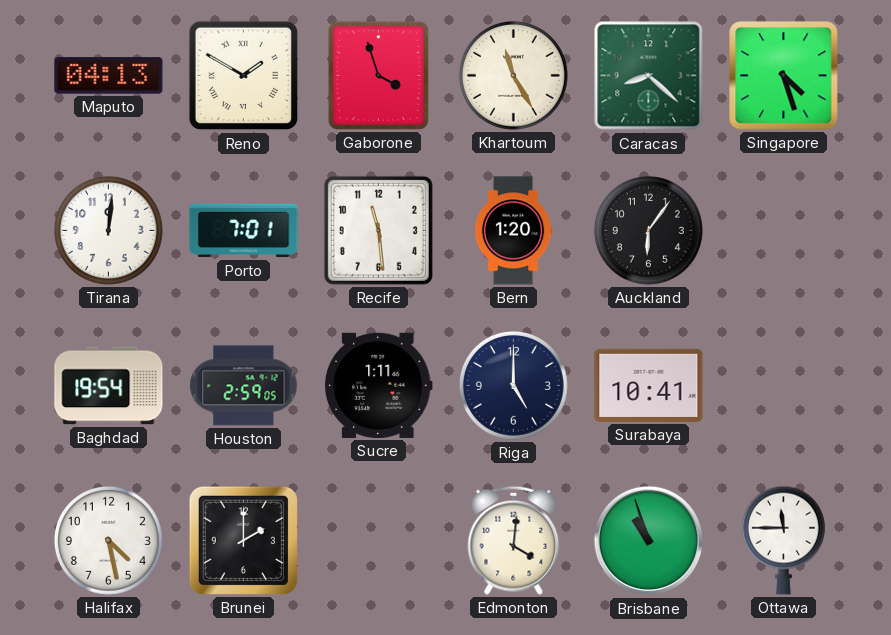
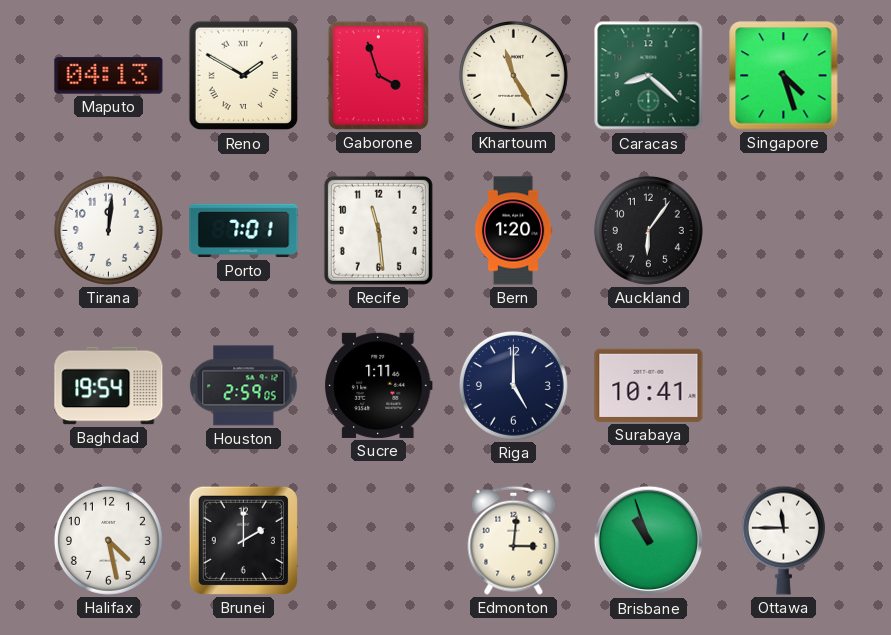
Edmonton: 4:01 -> 3:01
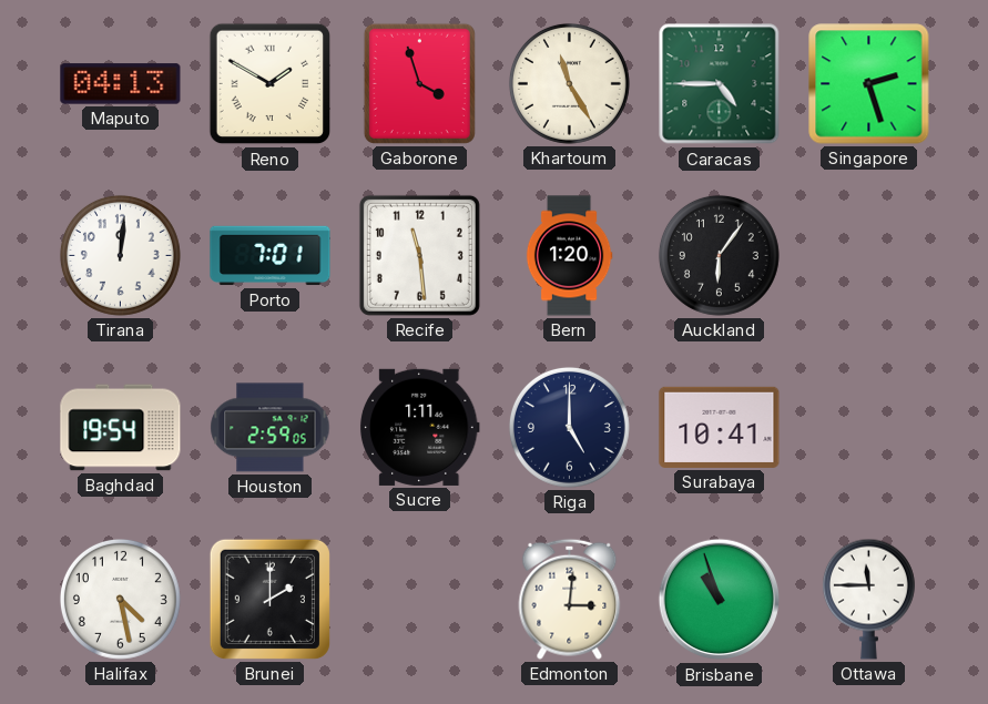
Caracas: 8:22 -> 4:45
Singapore: 4:27 -> 2:27
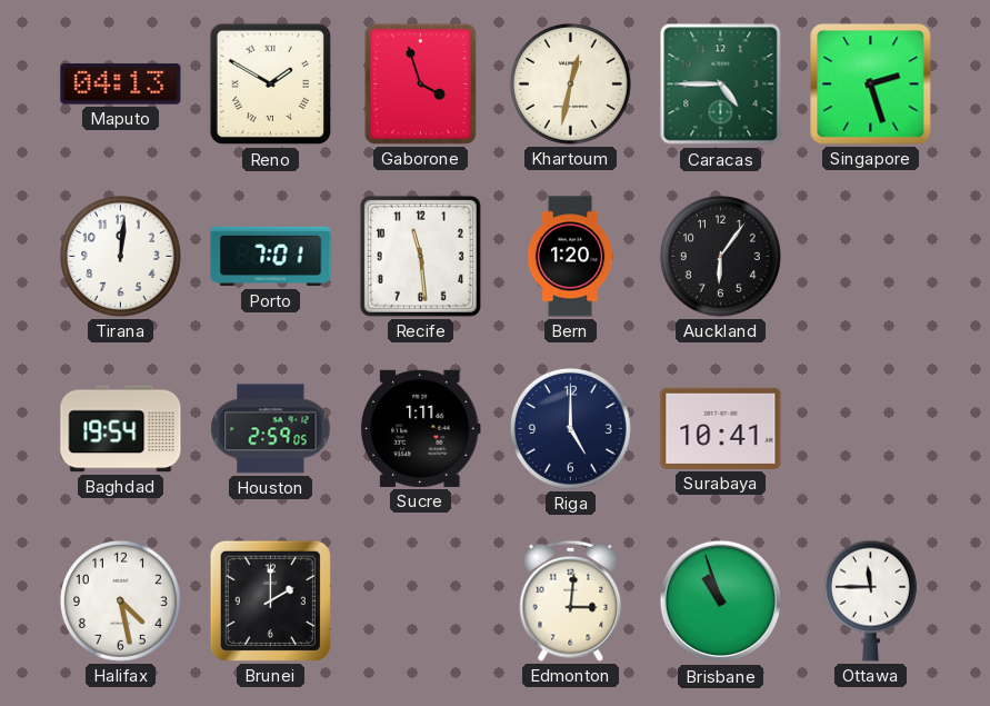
Khartoum: 11:25 -> 12:32
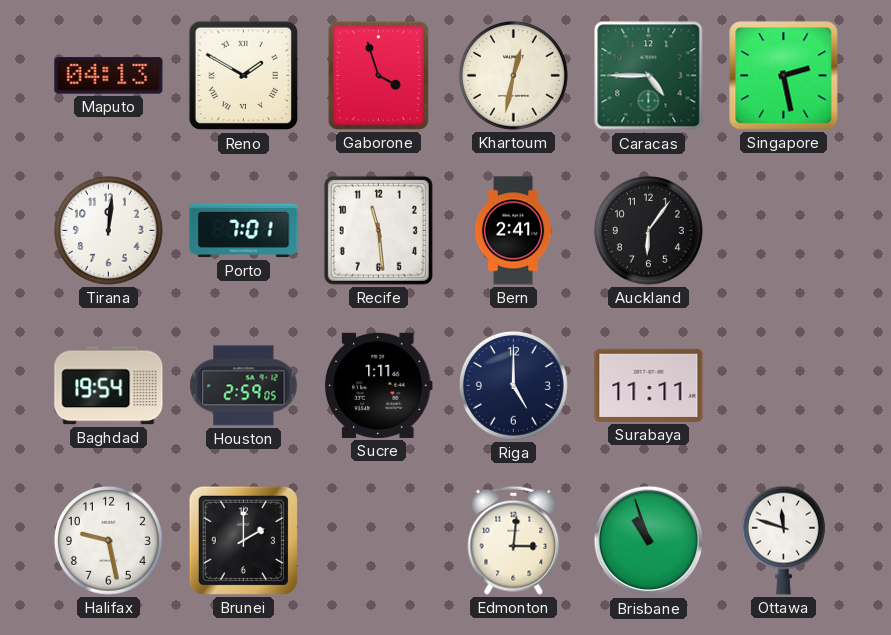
Singapore: 2:27 -> 2:28
Bern: 1:20 -> 2:41
Surabaya: 10:41 -> 11:11
Halifax: 4:28 -> 9:28
Ottawa: 11:45 -> 11:48
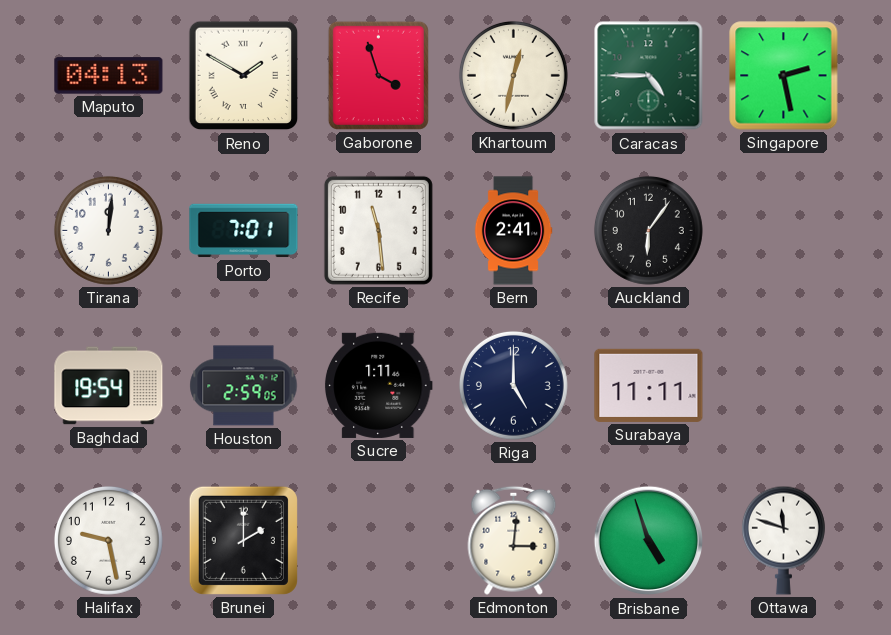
Brisbane: 10:57 -> 4:57
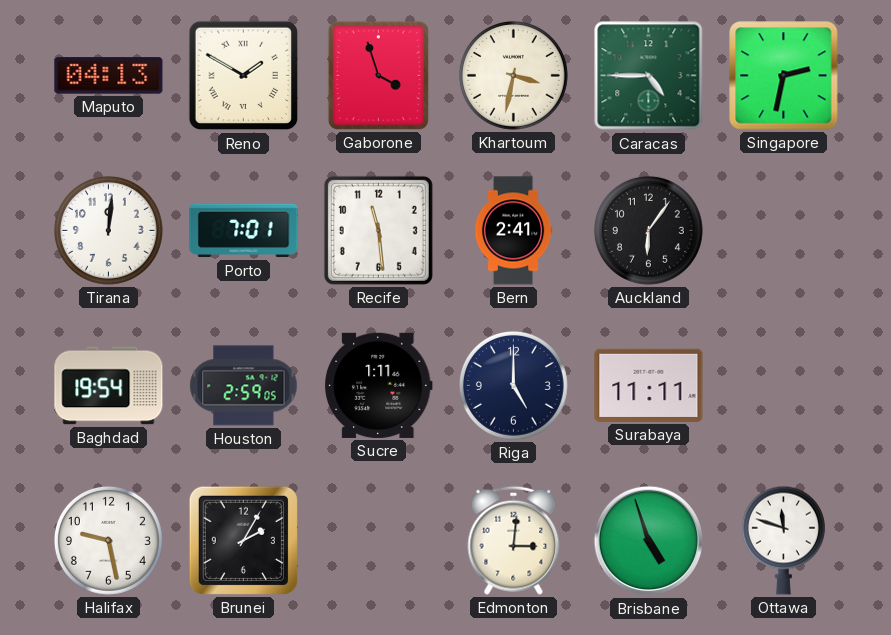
Khartoum: 12:32 -> 3:32
Singapore: 2:28 -> 2:32
Brunei: 2:00 -> 2:05
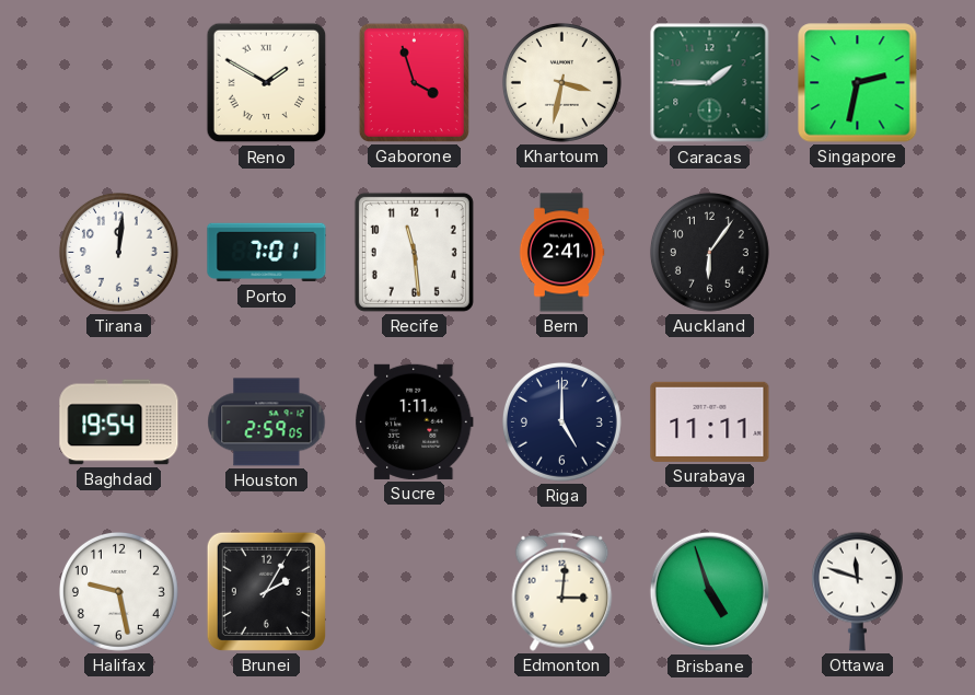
Maputo: 04:13 -> none
Caracas: 4:45 -> 1:45
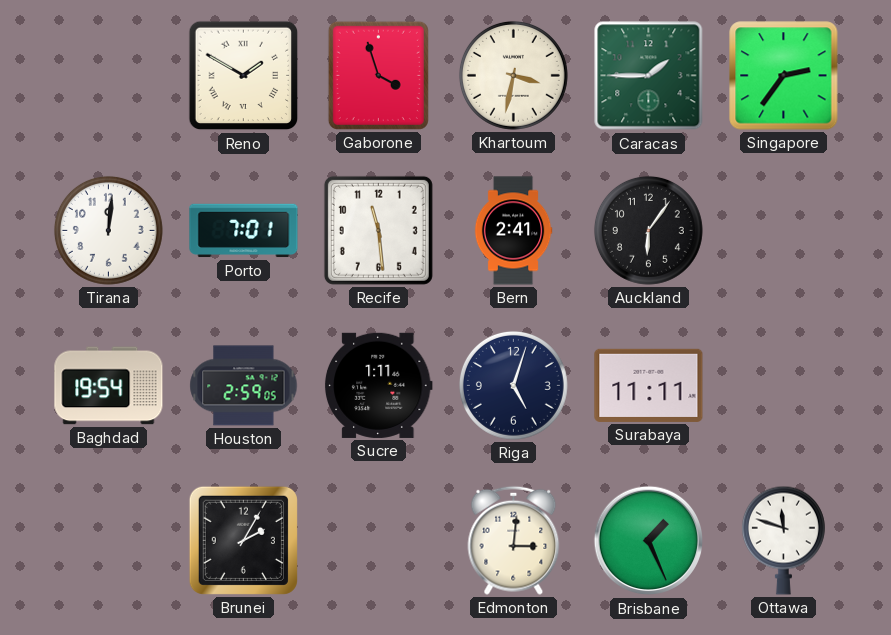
Singapore: 2:32 -> 2:36
Riga: 5:00 -> 5:03
Halifax: 9:28 -> none
Brisbane: 4:57 -> 1:26
